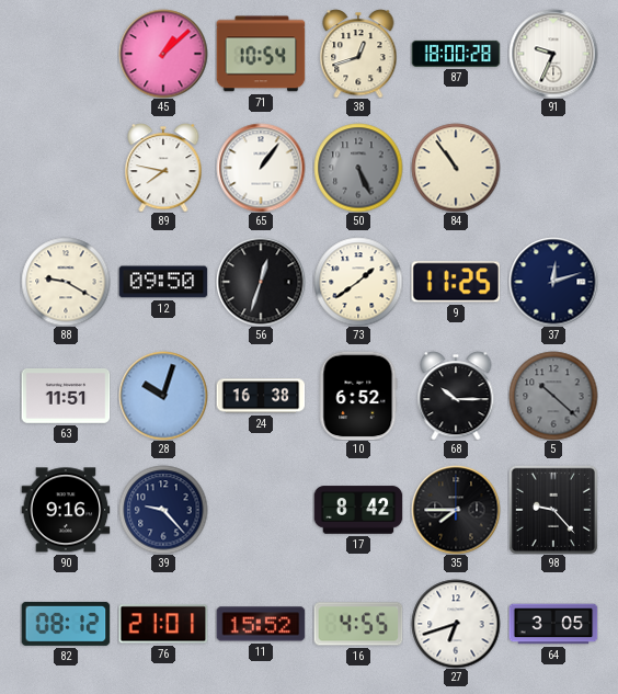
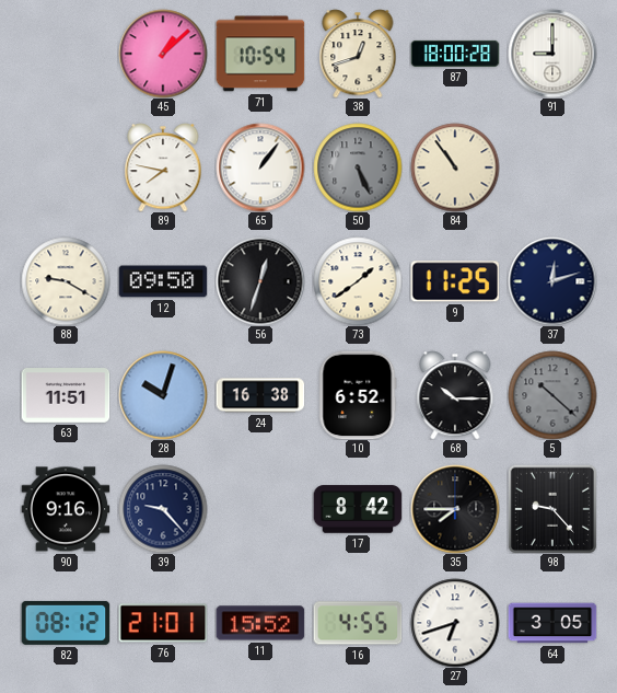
91: 9:34 -> 9:00
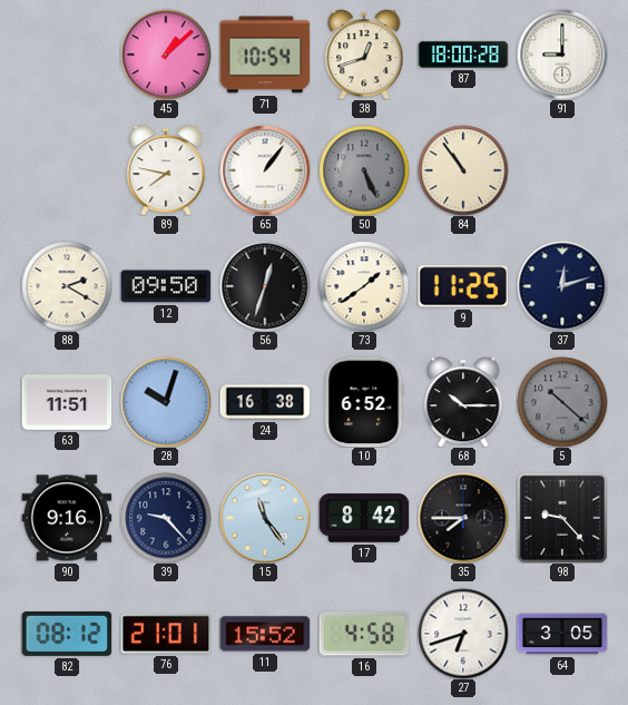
88: 9:20 -> 2:20
15: none -> 11:24
16: 4:55 -> 4:58
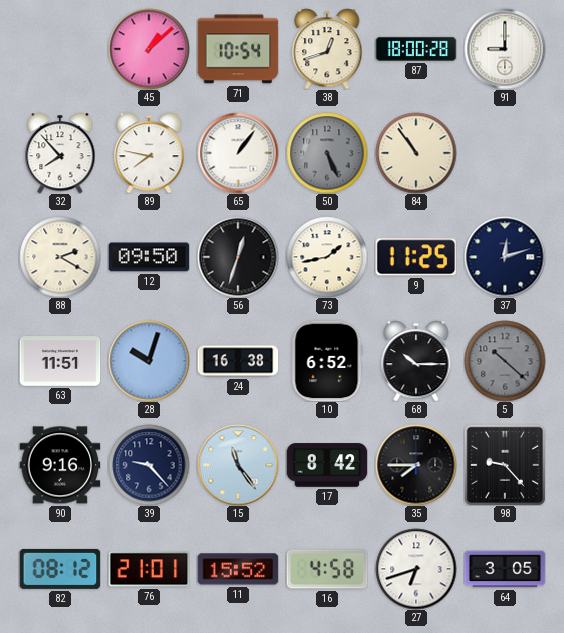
32: none -> 7:53
73: 1:39 -> 1:43
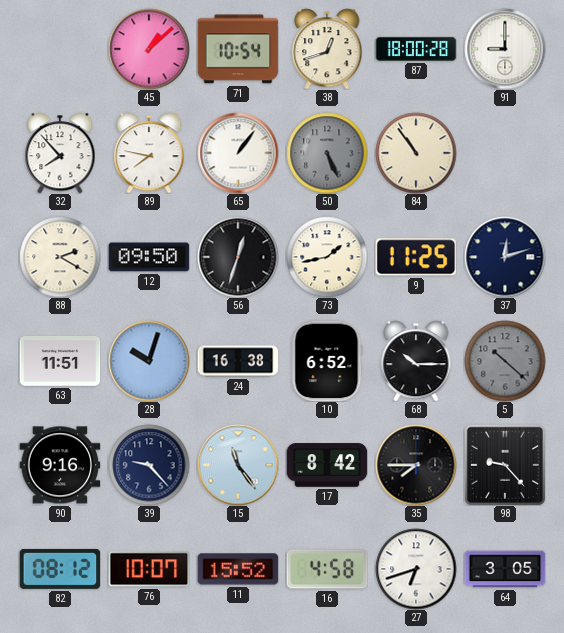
76: 21:01 -> 10:07
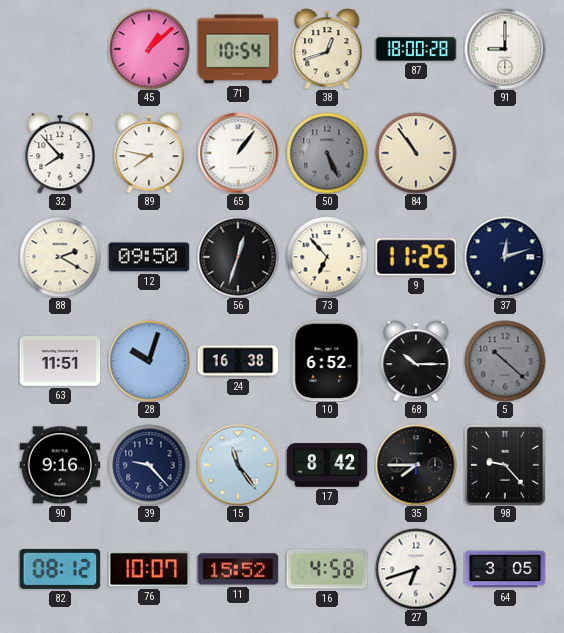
73: 1:43 -> 6:53
